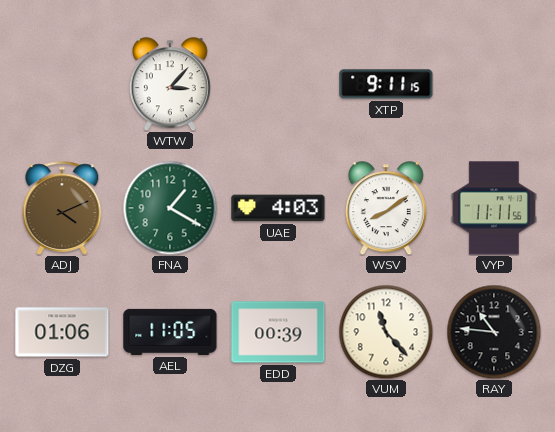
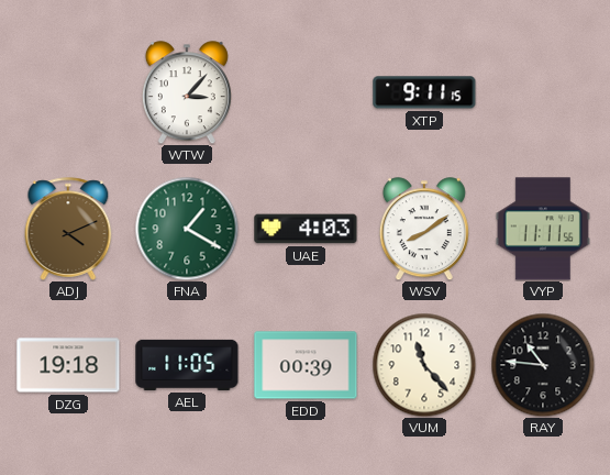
DZG: 01:06 -> 19:18
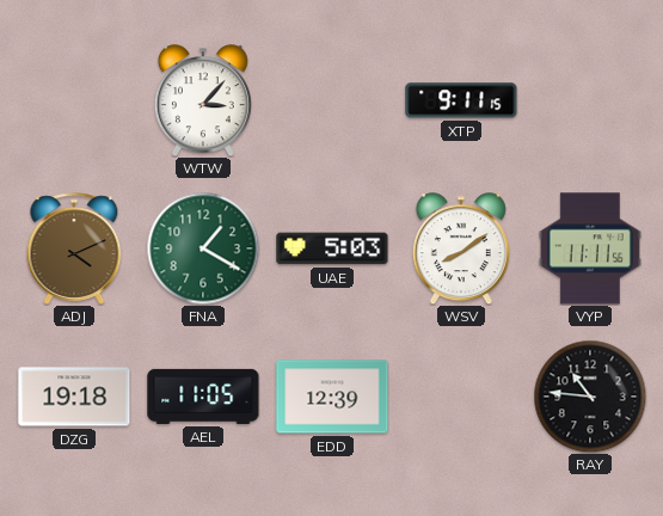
UAE: 4:03 -> 5:03
EDD: 00:39 -> 12:39
VUM: 11:23 -> none
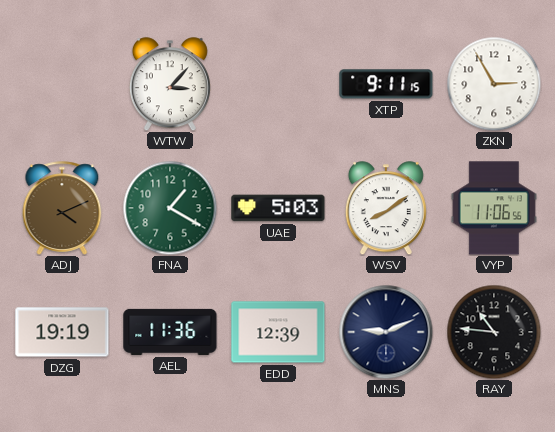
ZKN: none -> 2:55
VYP: 11:11 -> 11:06
DZG: 19:18 -> 19:19
AEL: 11:05 -> 11:36
MNS: none -> 9:11
